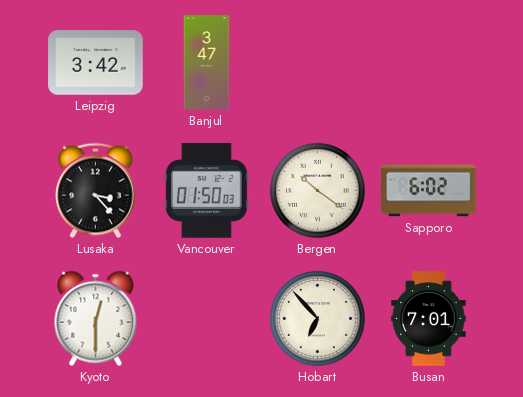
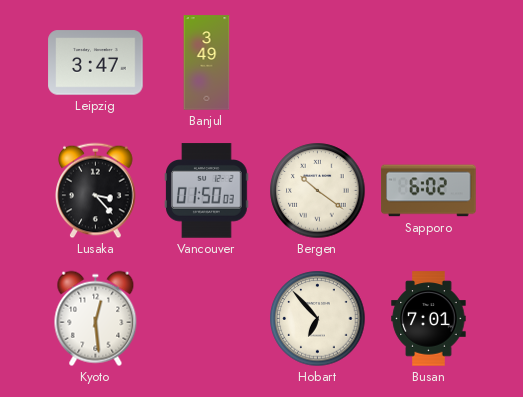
Leipzig: 3:42 -> 3:47
Banjul: 3:47 -> 3:49
Kyoto: 12:30 -> 12:29
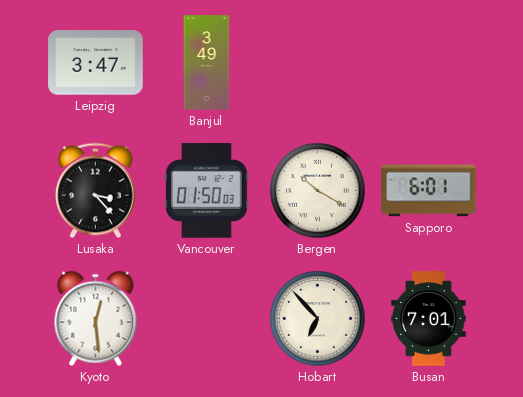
Bergen: 10:21 -> 10:20
Sapporo: 6:02 -> 6:01
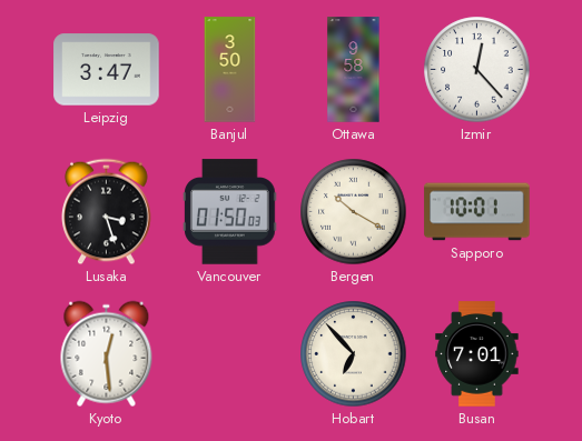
Banjul: 3:49 -> 3:50
Ottawa: none -> 9:58
Izmir: none -> 12:23
Lusaka: 3:23 -> 3:27
Sapporo: 6:01 -> 10:01
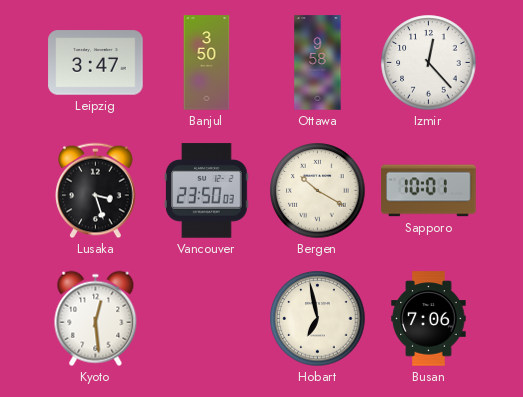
Vancouver: 01:50 -> 23:50
Hobart: 6:53 -> 6:58
Busan: 7:01 -> 7:06
